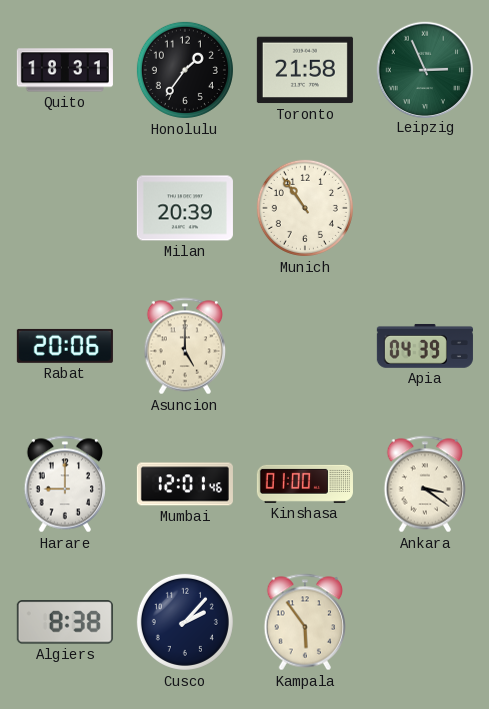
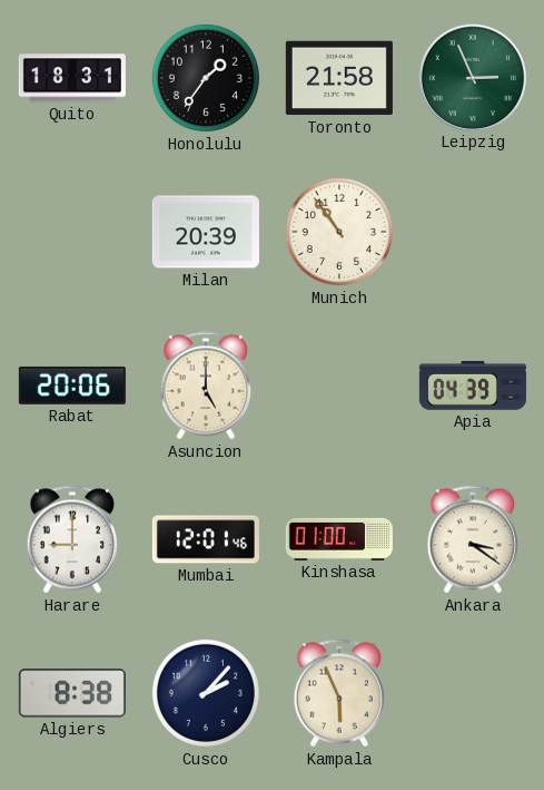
Kampala: 5:54 -> 5:56
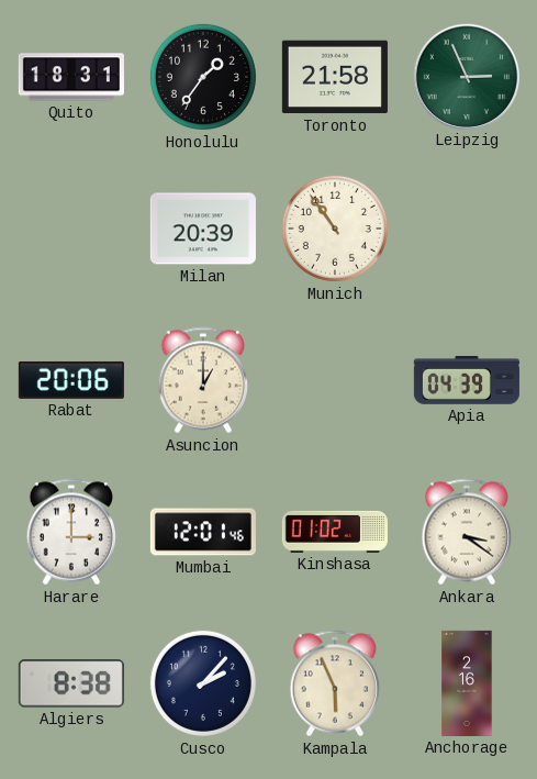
Asuncion: 5:00 -> 1:00
Harare: 9:00 -> 3:00
Kinshasa: 01:00 -> 01:02
Anchorage: none -> 2:16
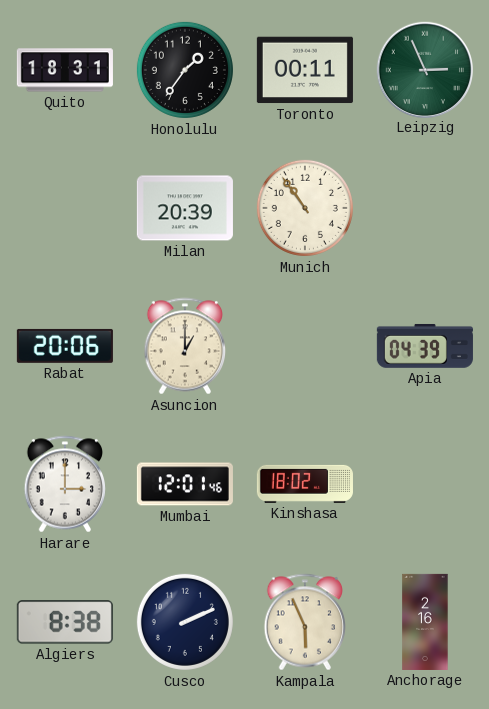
Toronto: 21:58 -> 00:11
Kinshasa: 01:02 -> 18:02
Ankara: 3:21 -> none
Cusco: 2:07 -> 2:11
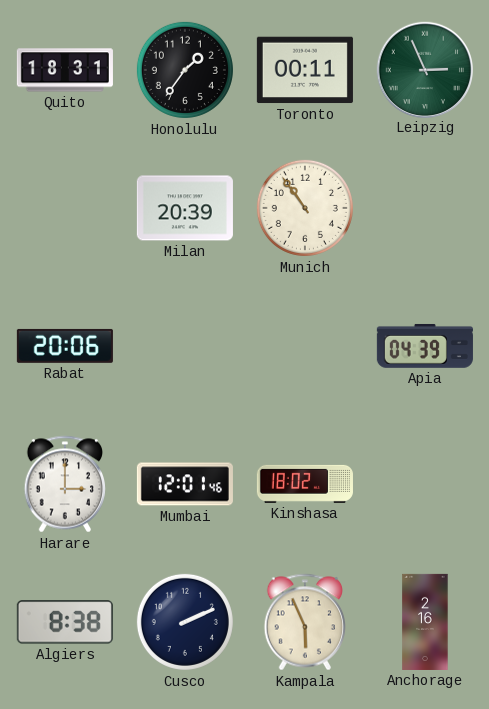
Asuncion: 1:00 -> none
